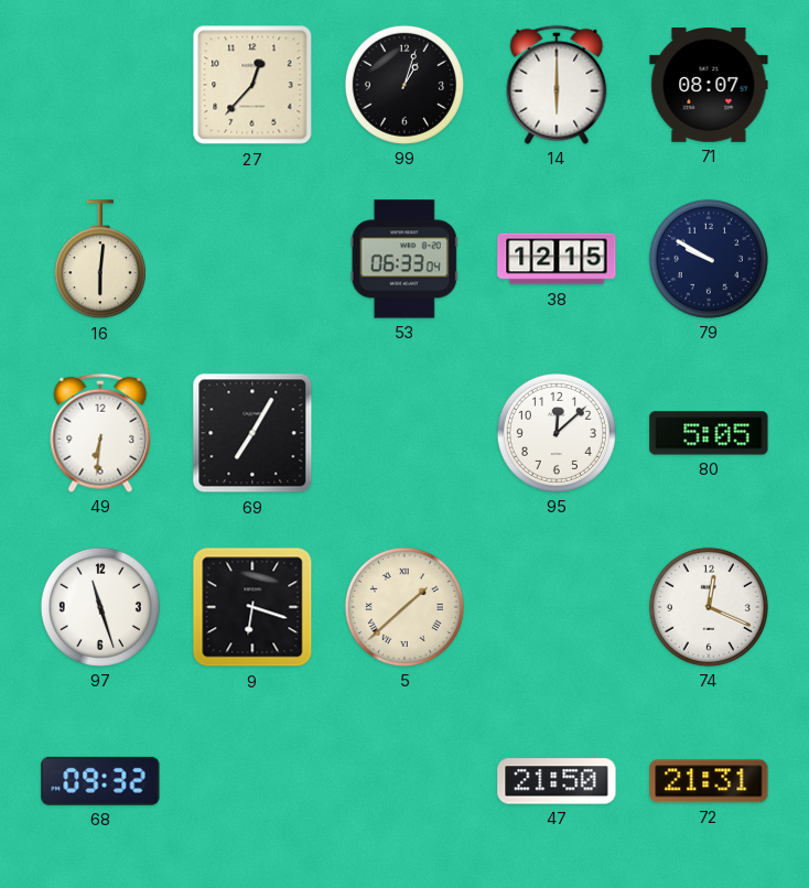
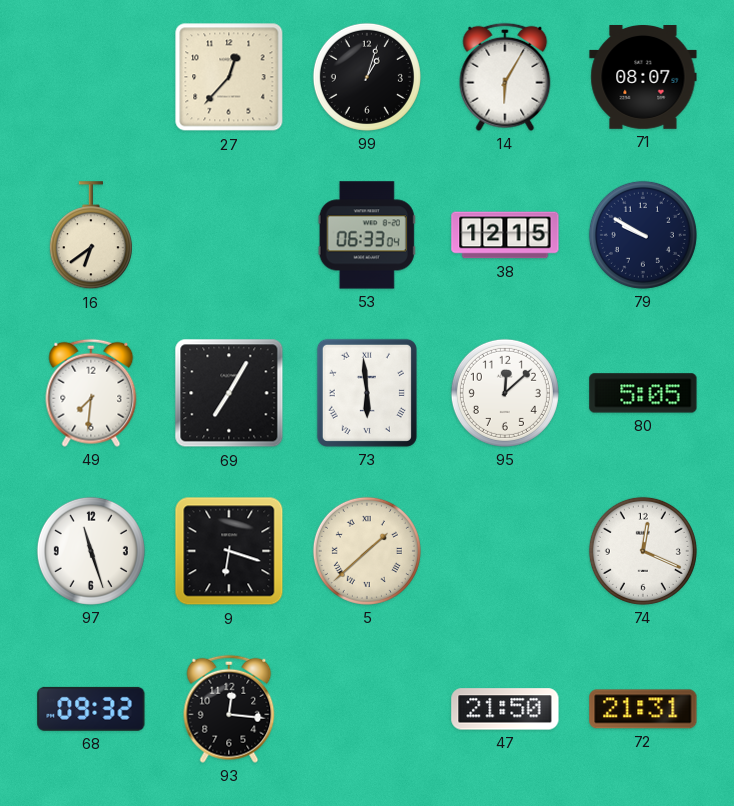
14: 6:00 -> 6:05
16: 6:01 -> 6:39
49: 6:31 -> 7:31
73: none -> 5:59
93: none -> 12:16
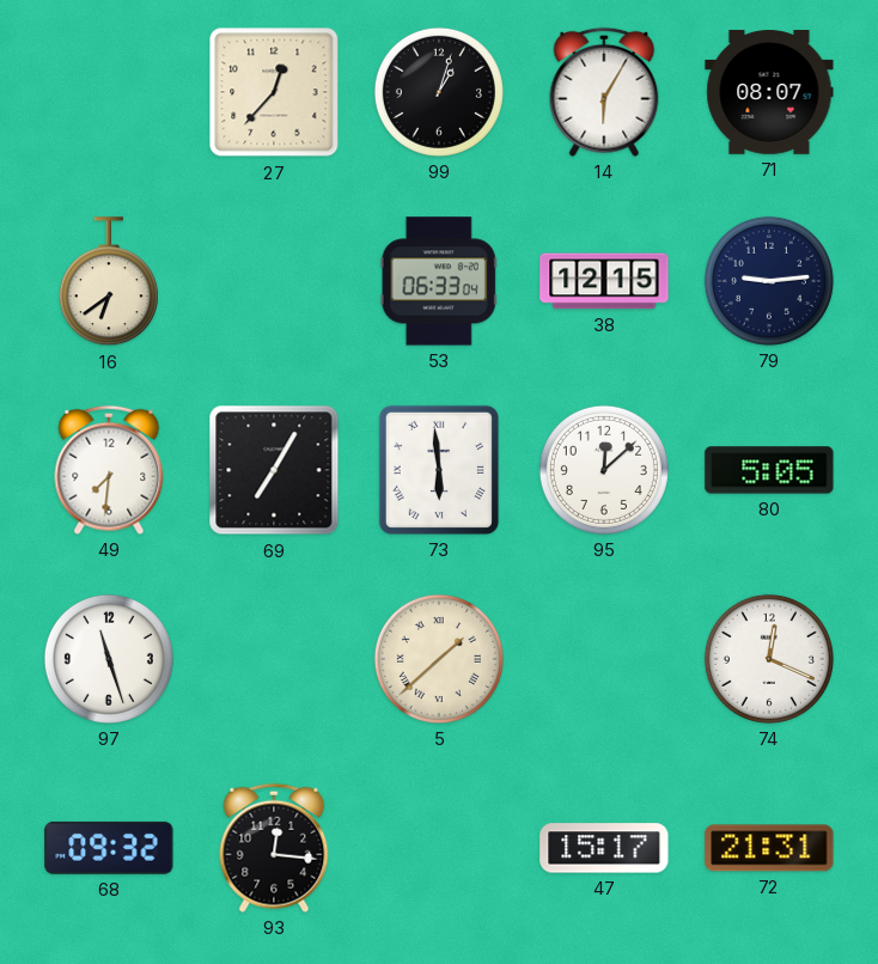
79: 9:50 -> 9:14
9: 6:18 -> none
47: 21:50 -> 15:17
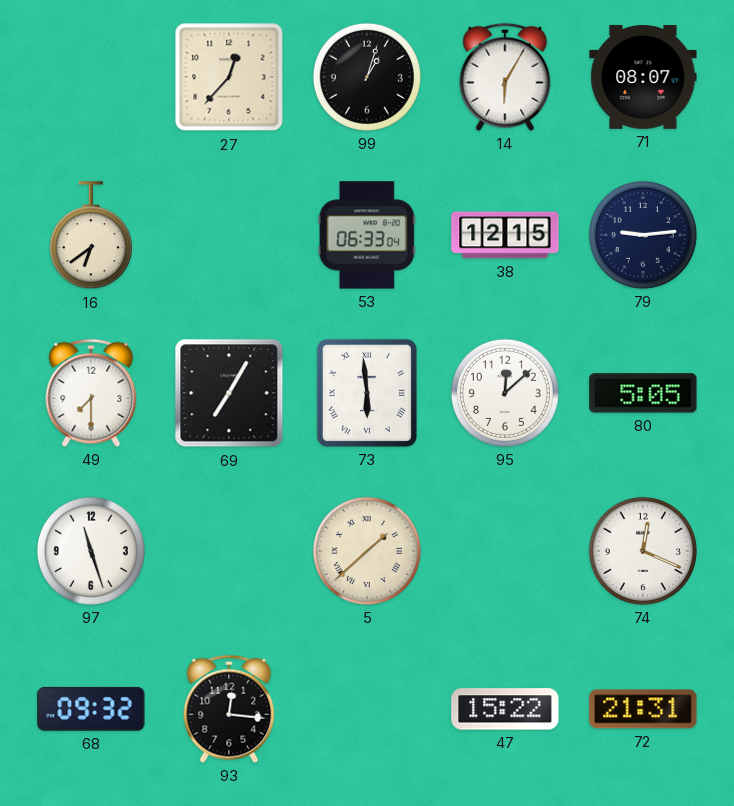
49: 7:31 -> 7:30
47: 15:17 -> 15:22
